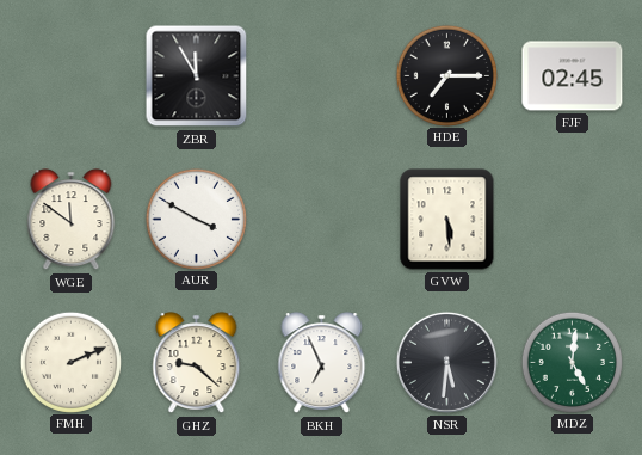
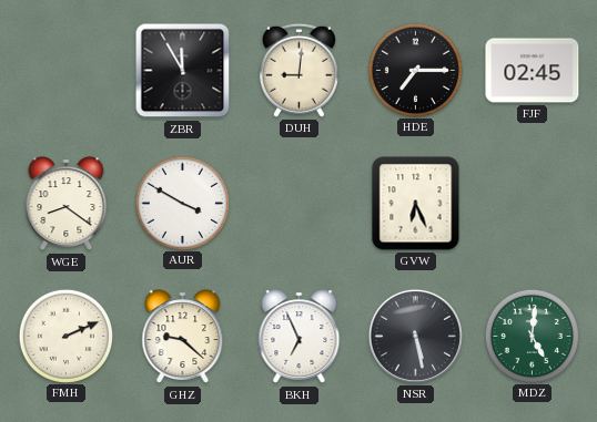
DUH: none -> 9:01
WGE: 11:51 -> 8:21
GVW: 5:29 -> 6:26
NSR: 5:31 -> 5:28
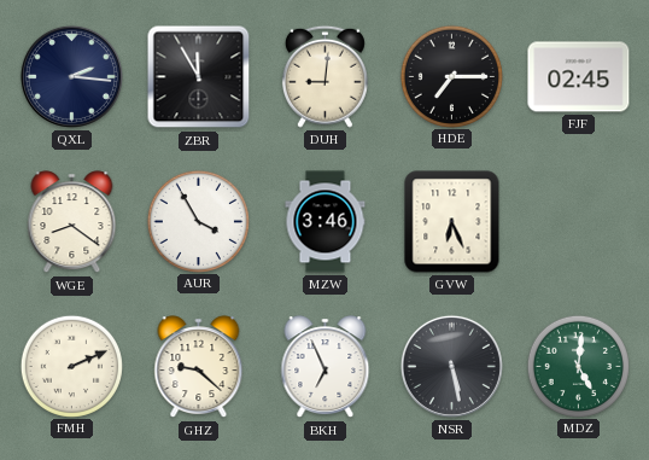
QXL: none -> 2:16
AUR: 3:50 -> 3:55
MZW: none -> 3:46
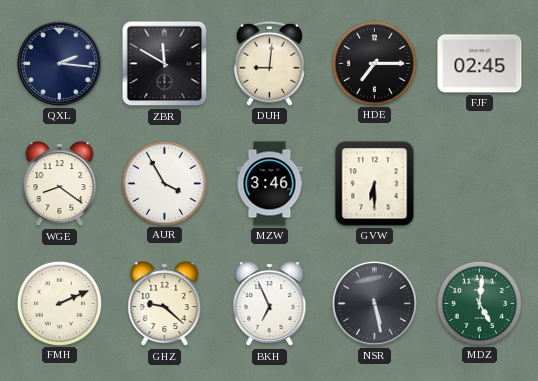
ZBR: 11:55 -> 11:50
GVW: 6:26 -> 6:30
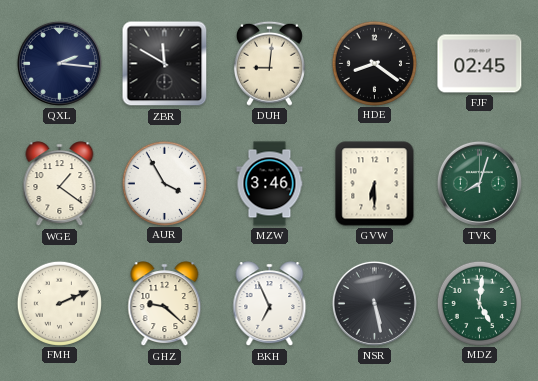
HDE: 7:15 -> 8:21
WGE: 8:21 -> 1:21
TVK: none -> 8:03
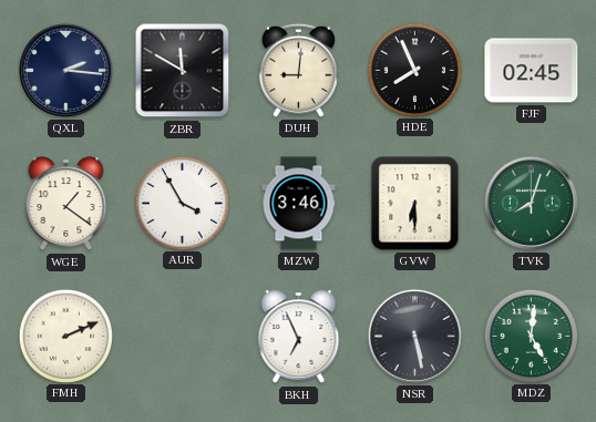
HDE: 8:21 -> 7:56
GHZ: 9:22 -> none
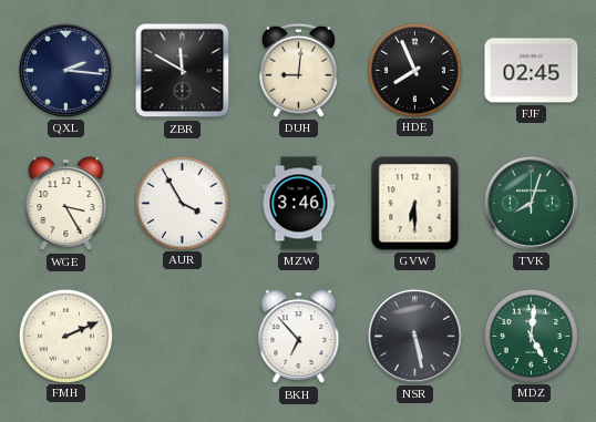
WGE: 1:21 -> 3:25
BKH: 6:56 -> 6:53
